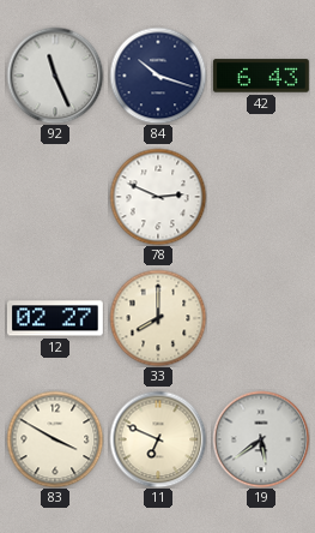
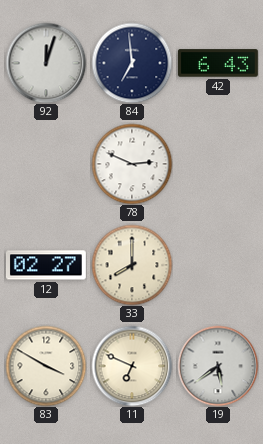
92: 11:26 -> 12:03
84: 10:18 -> 6:59
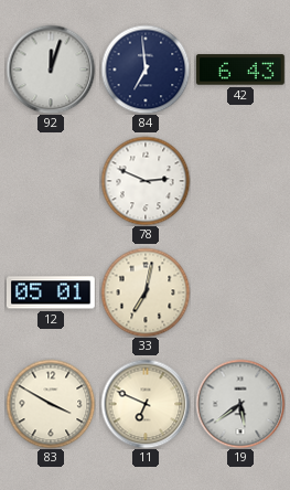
12: 02:27 -> 05:01
33: 8:00 -> 7:02
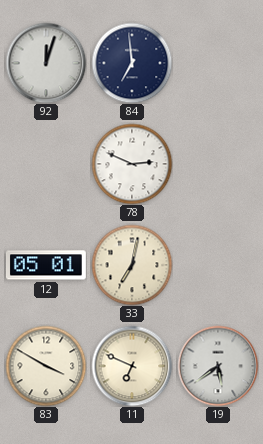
42: 6:43 -> none
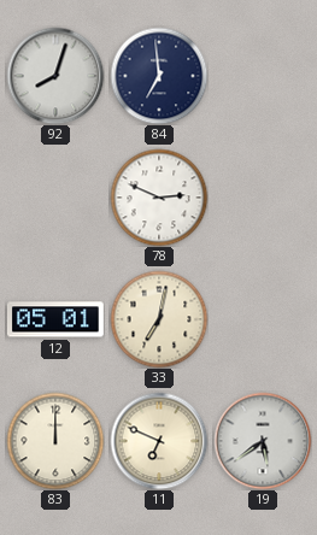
92: 12:03 -> 8:03
83: 3:50 -> 12:00
